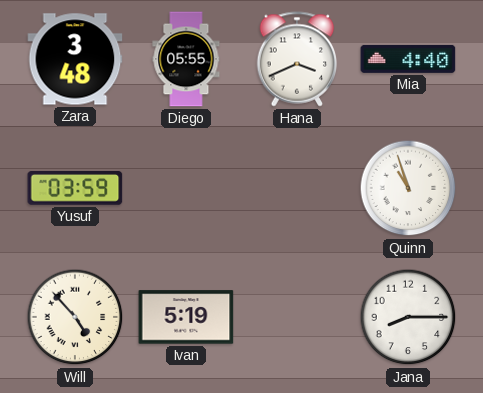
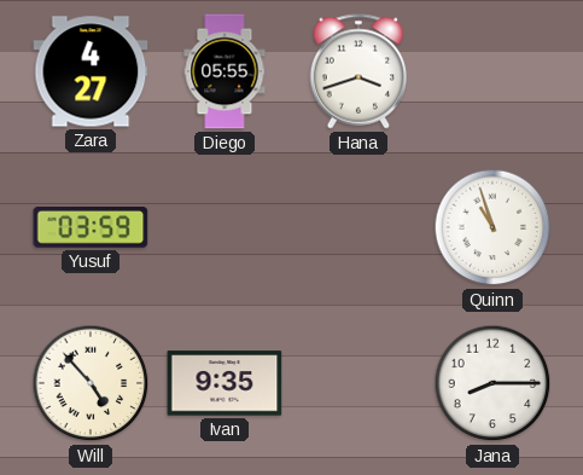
Zara: 3:48 -> 4:27
Hana: 3:41 -> 3:42
Mia: 4:40 -> none
Ivan: 5:19 -> 9:35
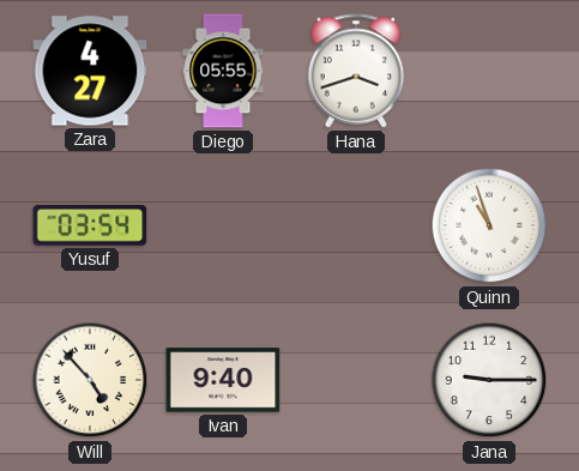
Yusuf: 03:59 -> 03:54
Ivan: 9:35 -> 9:40
Jana: 8:15 -> 9:15
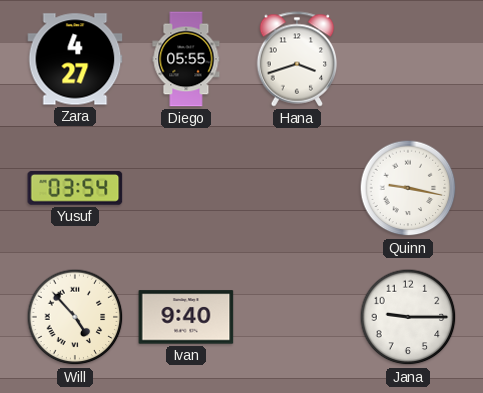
Quinn: 10:57 -> 9:17
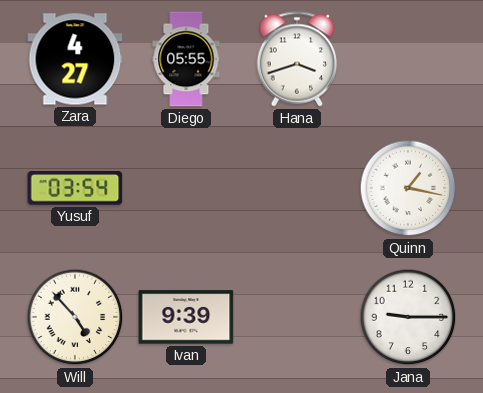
Quinn: 9:17 -> 1:17
Ivan: 9:40 -> 9:39
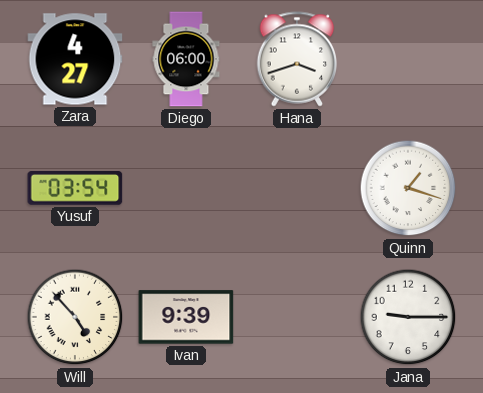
Diego: 05:55 -> 06:00
Quinn: 1:17 -> 1:18
